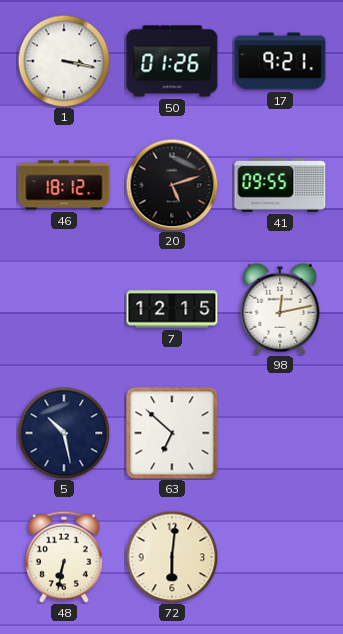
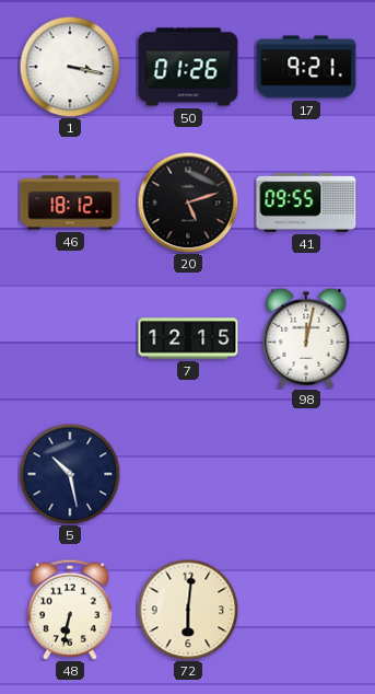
98: 12:13 -> 12:02
63: 6:52 -> none
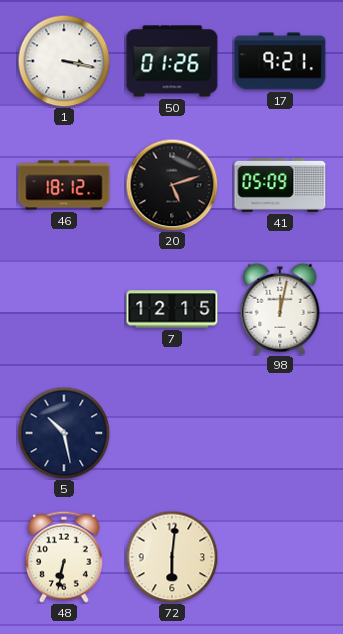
41: 09:55 -> 05:09
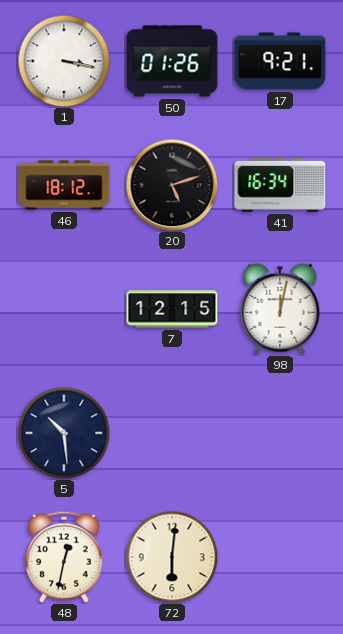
41: 05:09 -> 16:34
5: 10:28 -> 10:29
48: 6:32 -> 12:32
